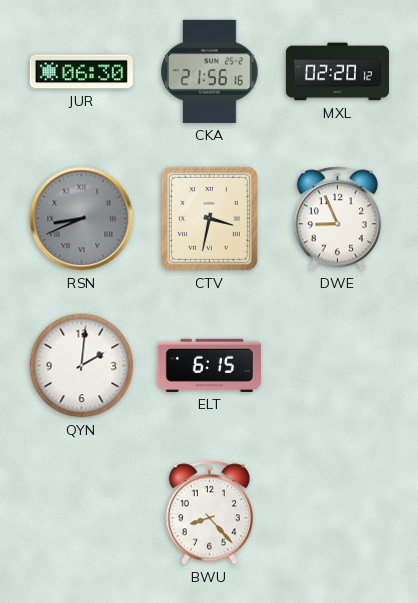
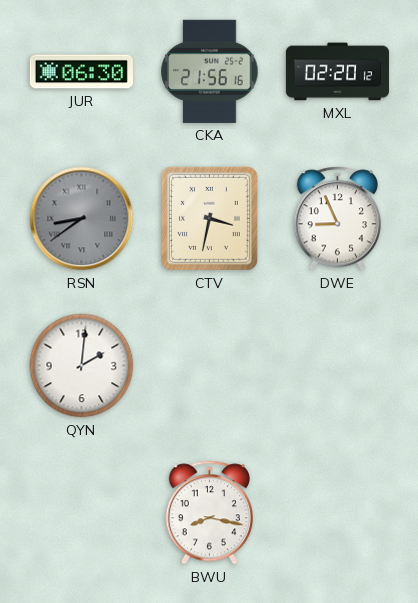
RSN: 8:41 -> 8:39
ELT: 6:15 -> none
BWU: 8:23 -> 8:17
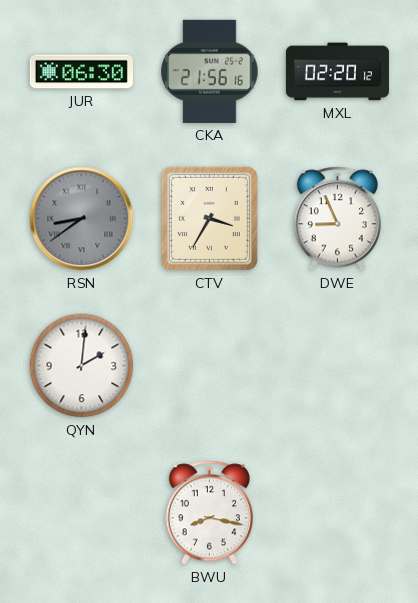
CTV: 3:32 -> 3:35
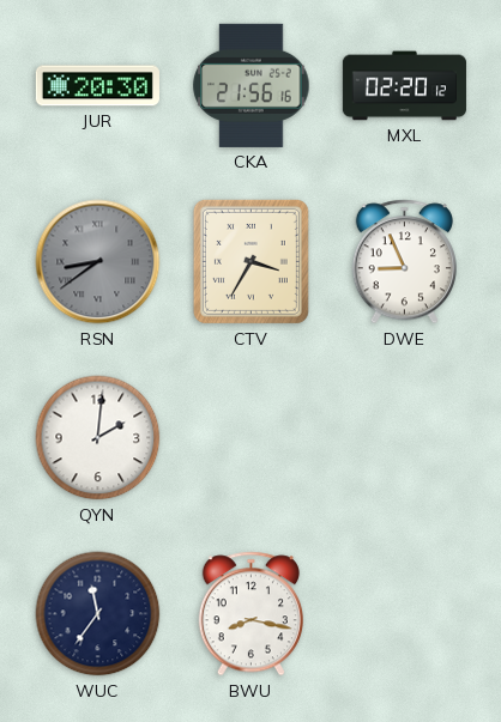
JUR: 06:30 -> 20:30
WUC: none -> 11:36
